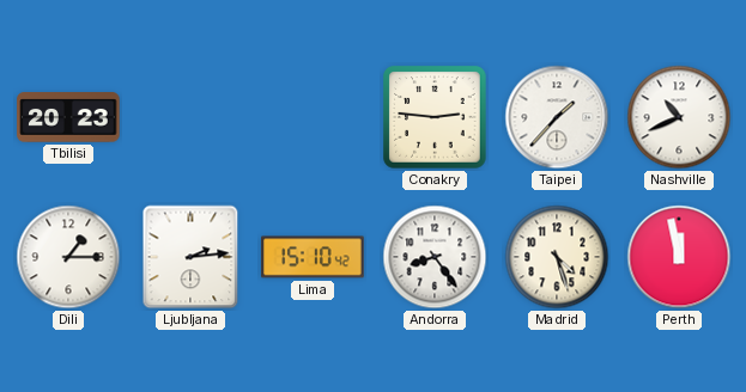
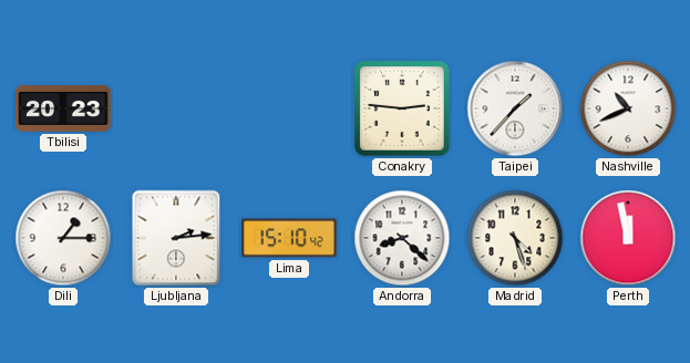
Andorra: 8:24 -> 8:22
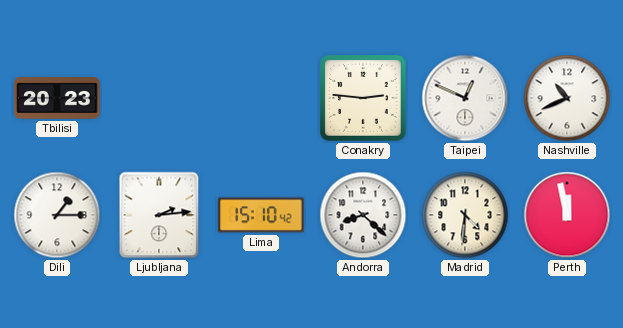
Taipei: 1:37 -> 12:49
Madrid: 4:27 -> 4:31
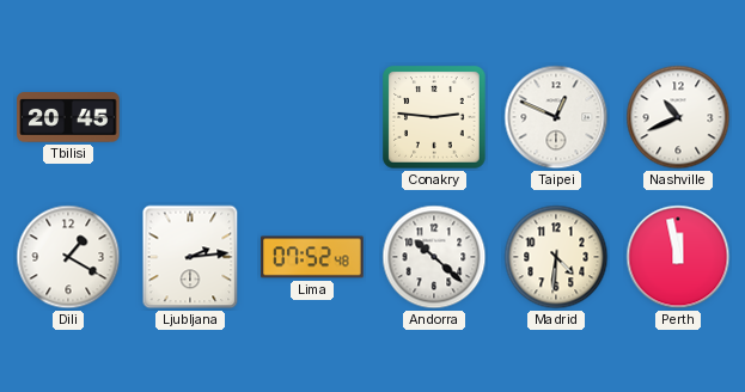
Tbilisi: 20:23 -> 20:45
Dili: 1:15 -> 1:20
Lima: 15:10 -> 07:52
Andorra: 8:22 -> 10:22
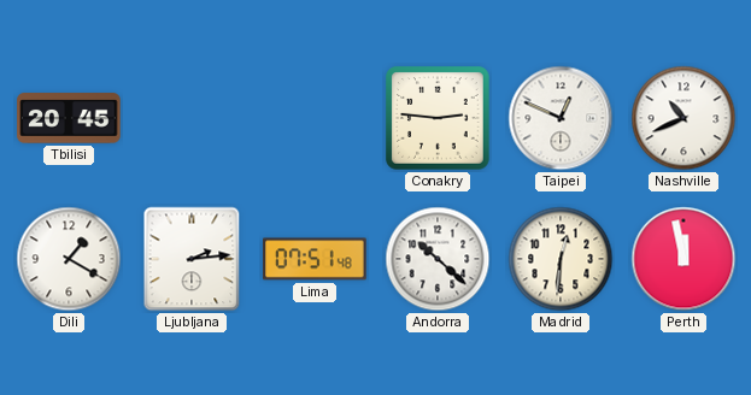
Lima: 07:52 -> 07:51
Madrid: 4:31 -> 12:31
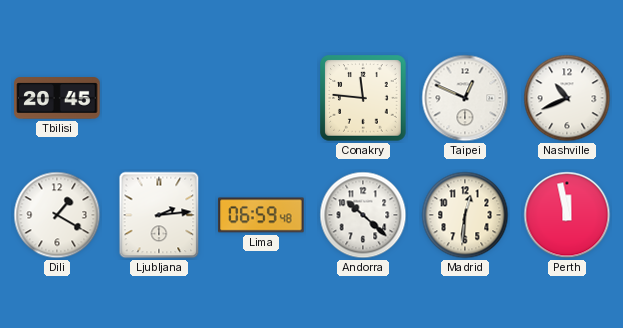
Conakry: 2:46 -> 11:46
Lima: 07:51 -> 06:59
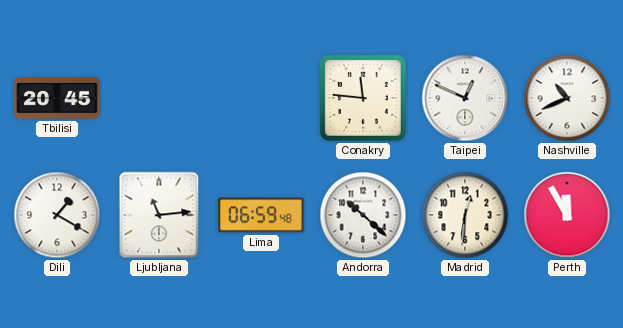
Ljubljana: 2:14 -> 11:14
Perth: 11:58 -> 11:55
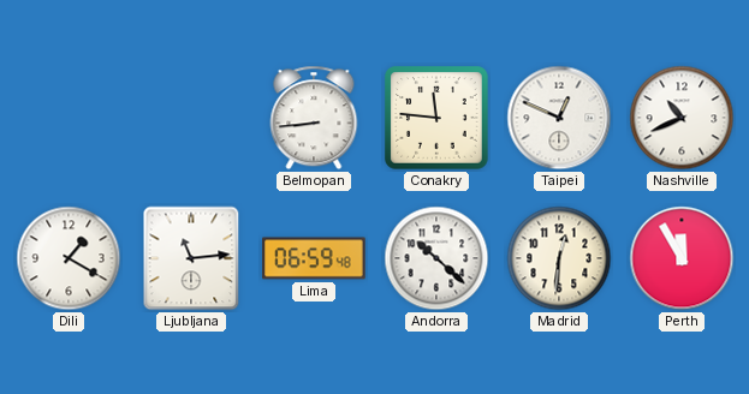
Tbilisi: 20:45 -> none
Belmopan: none -> 8:44
